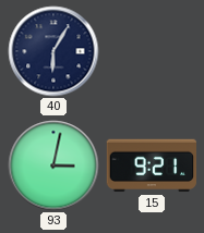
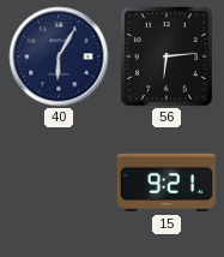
56: none -> 6:14
93: 3:02 -> none
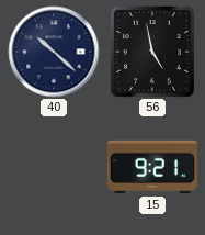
40: 6:05 -> 10:22
56: 6:14 -> 4:58
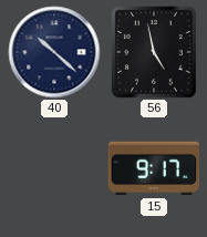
15: 9:21 -> 9:17
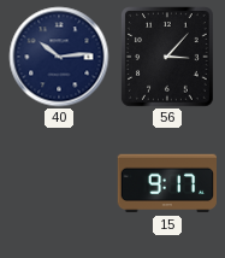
40: 10:22 -> 10:14
56: 4:58 -> 3:07
